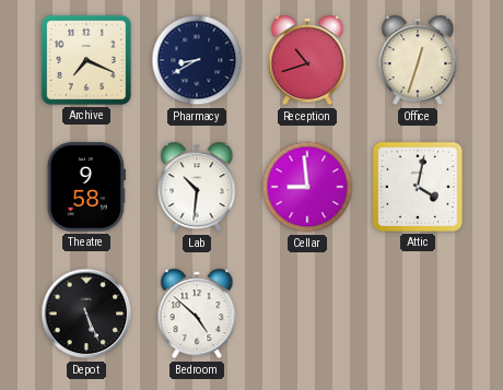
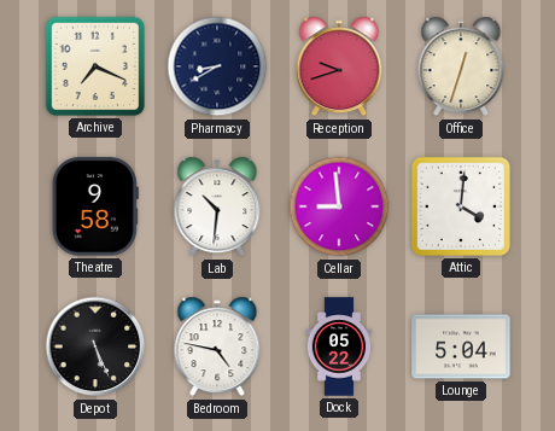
Reception: 10:42 -> 9:42
Attic: 4:02 -> 4:01
Bedroom: 4:52 -> 4:47
Dock: none -> 05:22
Lounge: none -> 5:04
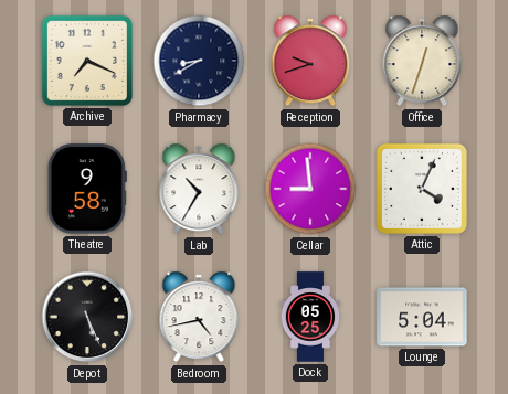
Lab: 10:31 -> 10:35
Attic: 4:01 -> 4:04
Bedroom: 4:47 -> 4:43
Dock: 05:22 -> 05:25
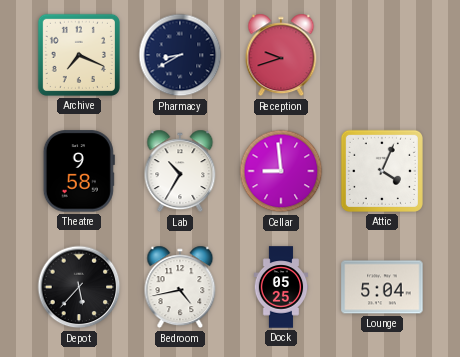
Office: 12:33 -> none
Depot: 5:26 -> 5:37
